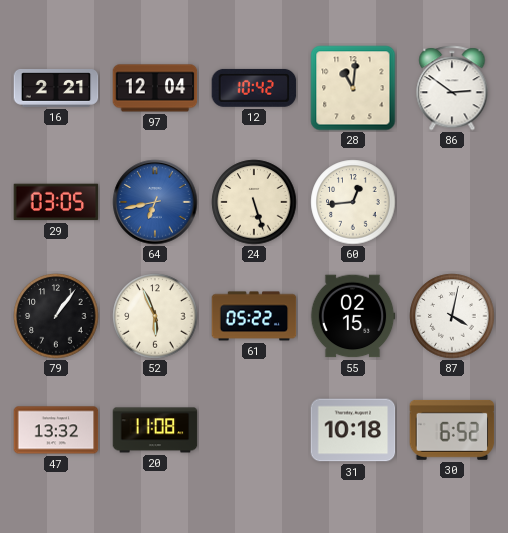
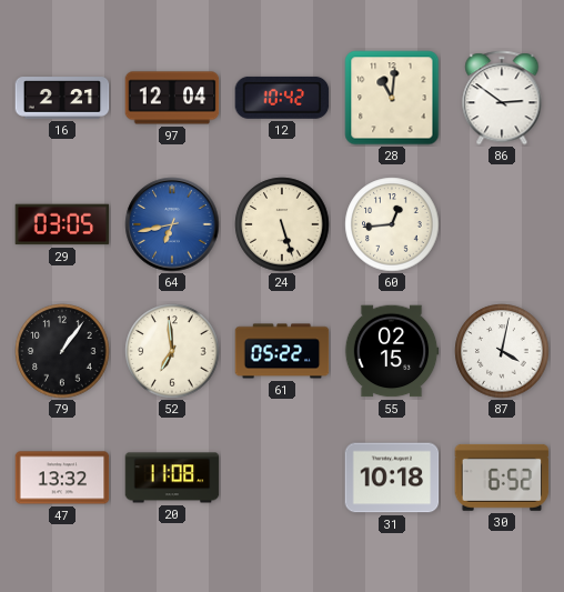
52: 5:56 -> 6:59
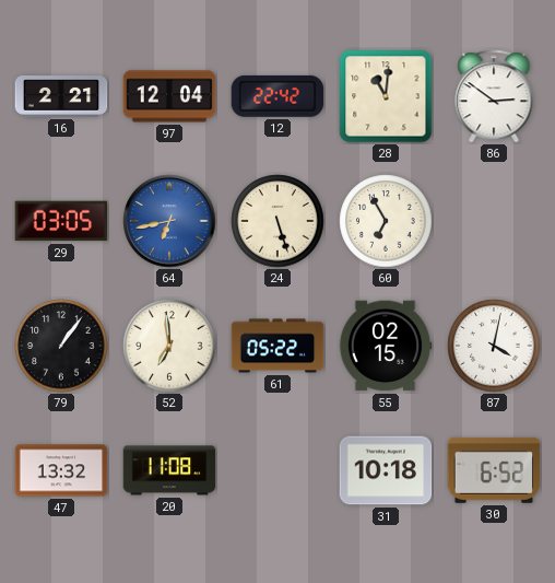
12: 10:42 -> 22:42
60: 12:44 -> 6:55
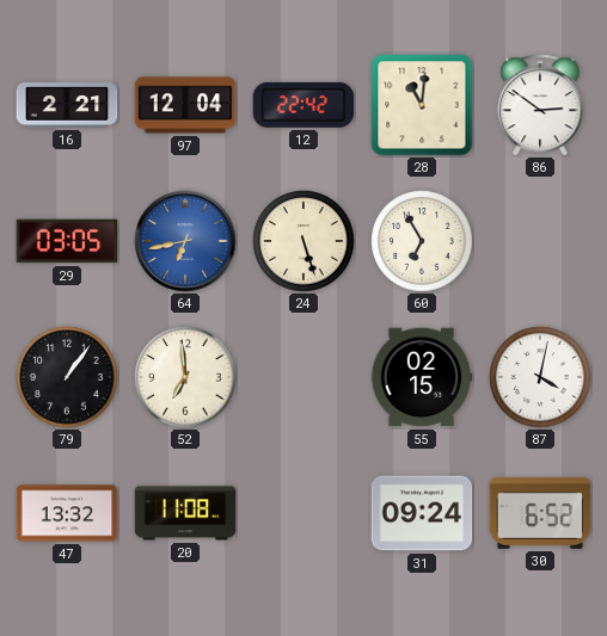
61: 05:22 -> none
31: 10:18 -> 09:24
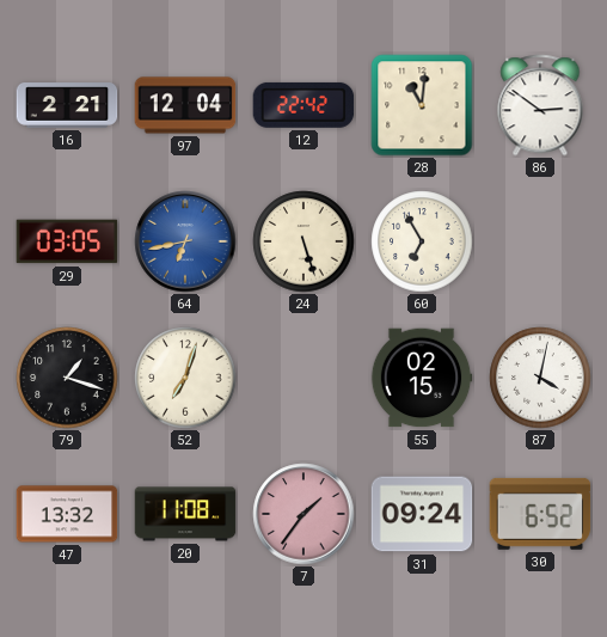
79: 1:06 -> 1:18
52: 6:59 -> 7:03
7: none -> 1:36
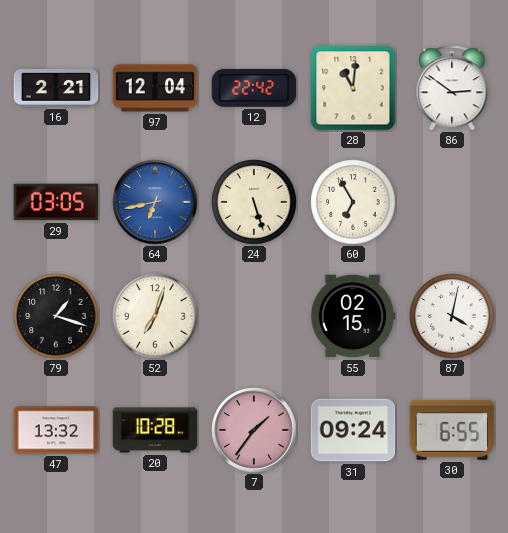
20: 11:08 -> 10:28
30: 6:52 -> 6:55
